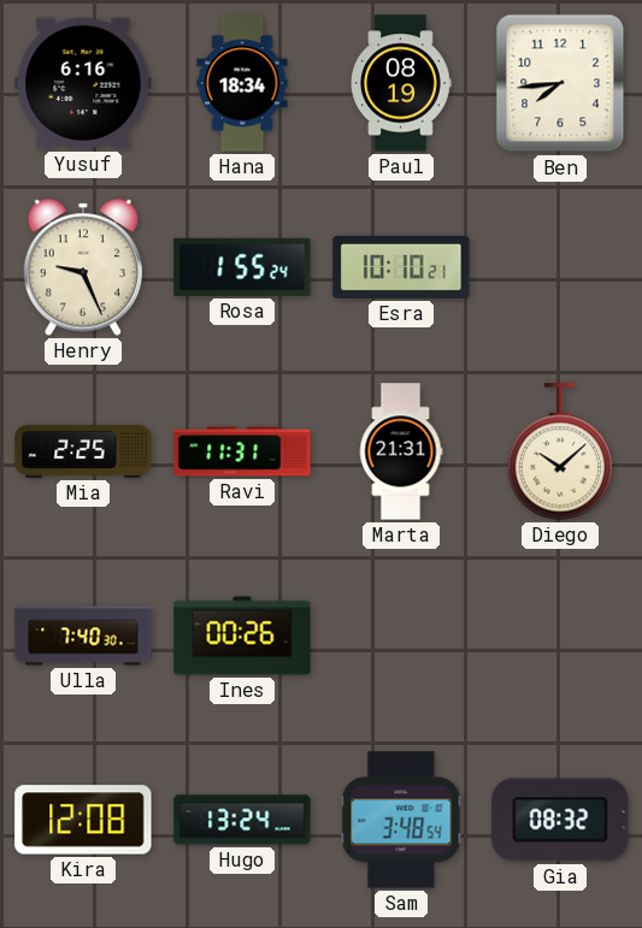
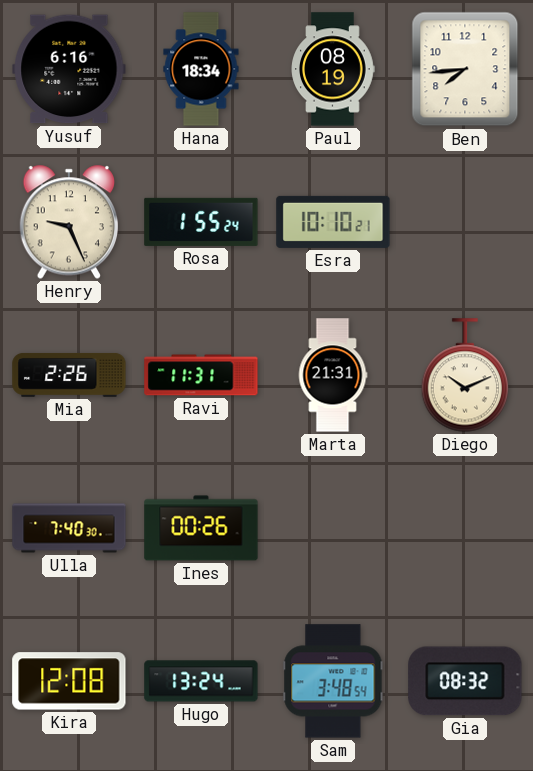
Mia: 2:25 -> 2:26
Diego: 10:08 -> 10:11
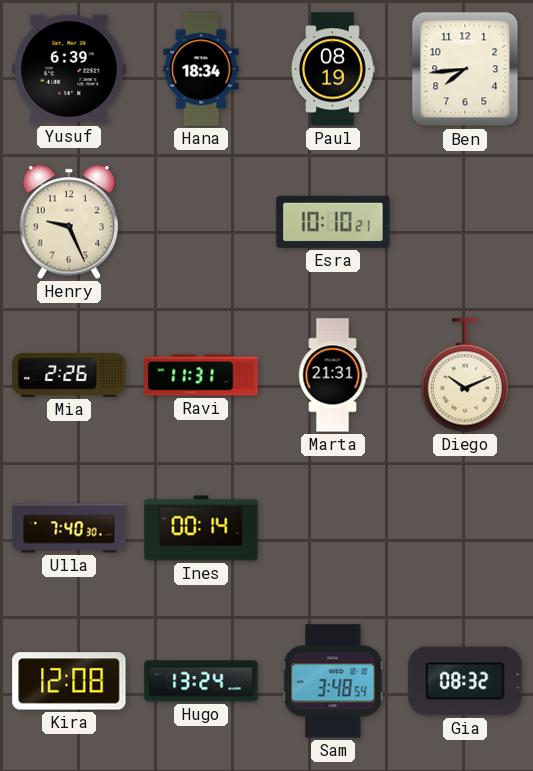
Yusuf: 6:16 -> 6:39
Rosa: 1:55 -> none
Ines: 00:26 -> 00:14
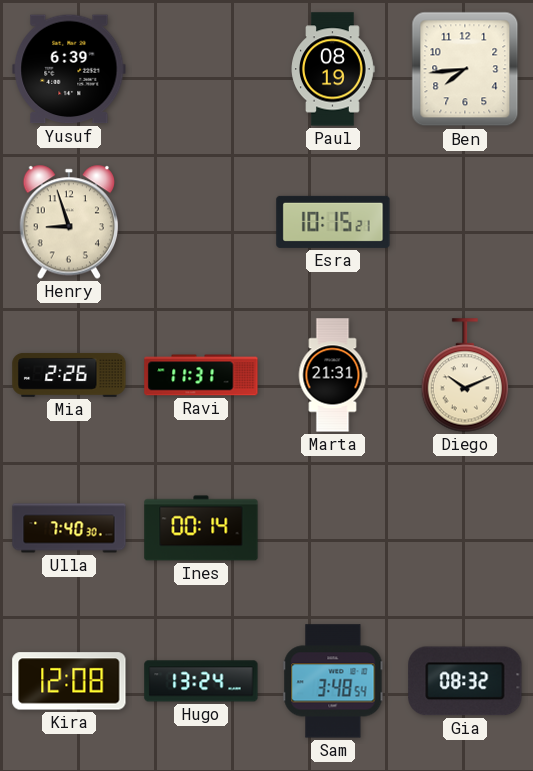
Hana: 18:34 -> none
Henry: 9:26 -> 8:57
Esra: 10:10 -> 10:15
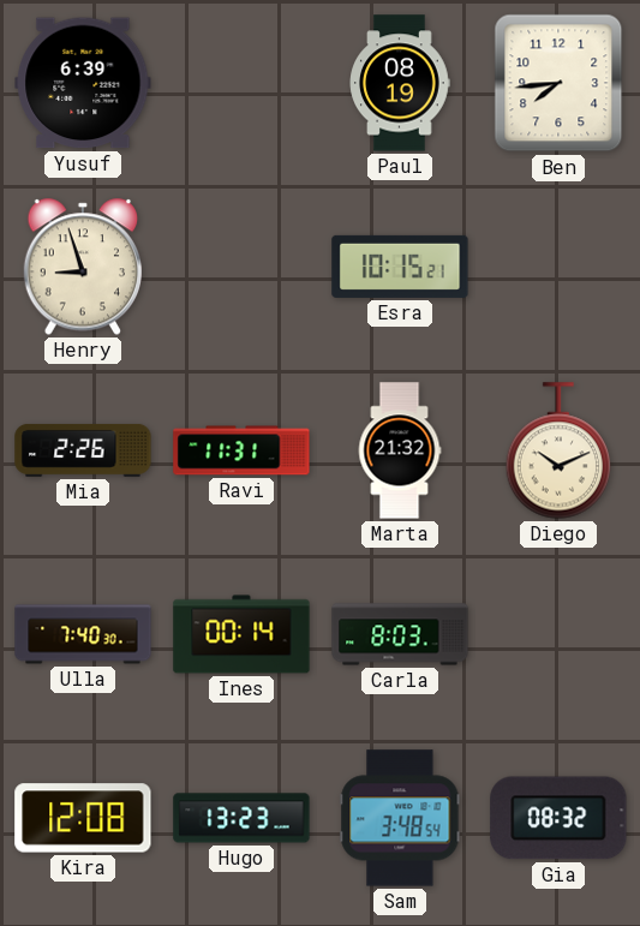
Marta: 21:31 -> 21:32
Carla: none -> 8:03
Hugo: 13:24 -> 13:23
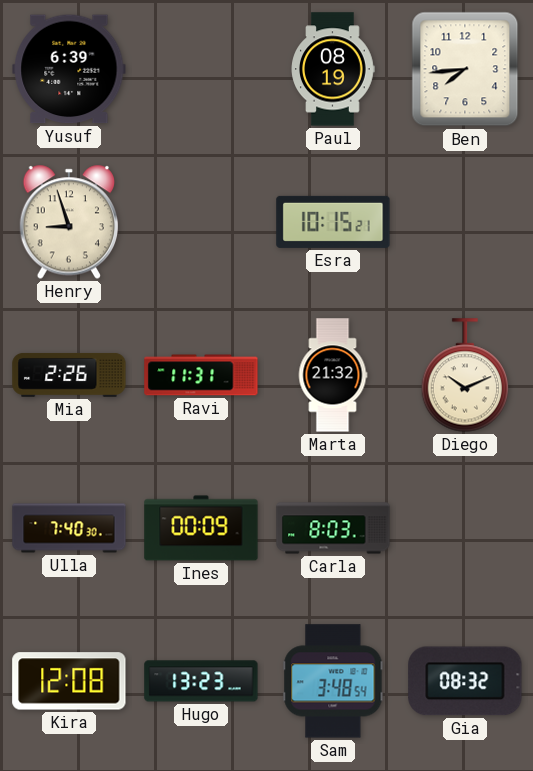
Ines: 00:14 -> 00:09
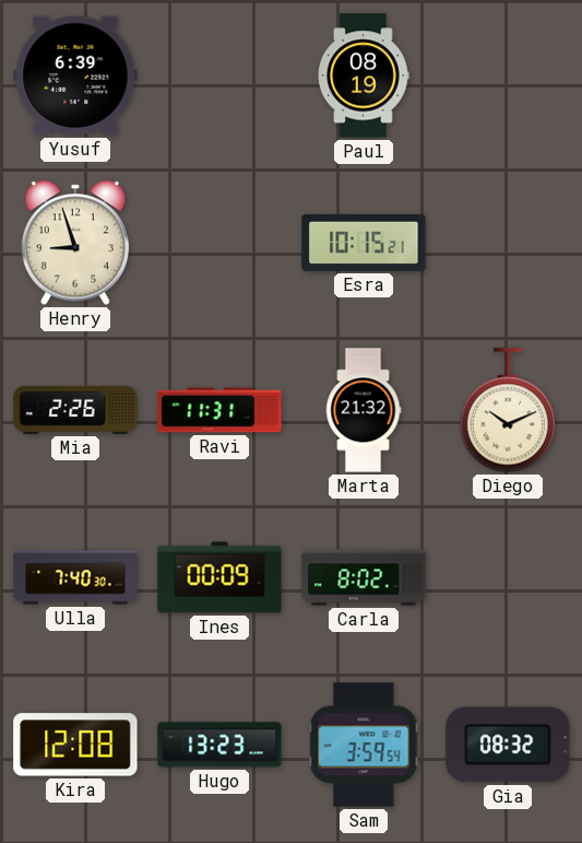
Ben: 7:44 -> none
Carla: 8:03 -> 8:02
Sam: 3:48 -> 3:59
